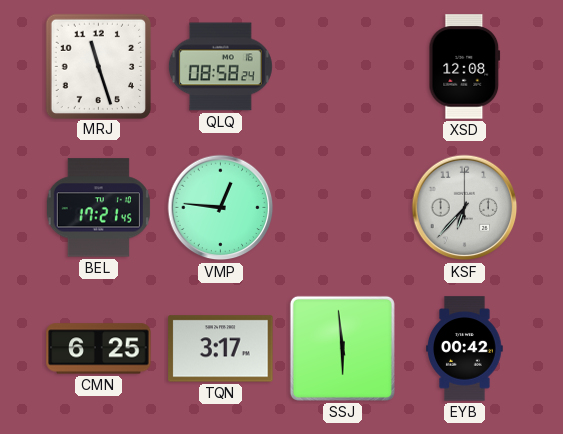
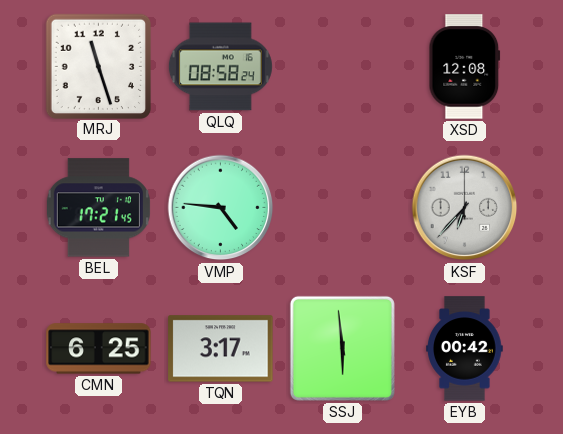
VMP: 12:46 -> 4:46
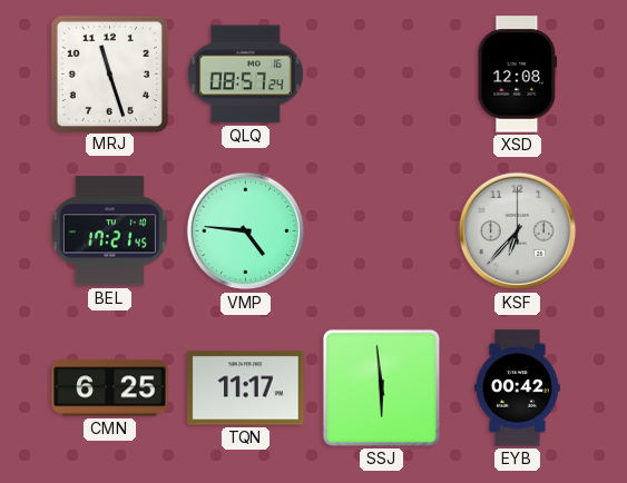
QLQ: 08:58 -> 08:57
TQN: 3:17 -> 11:17
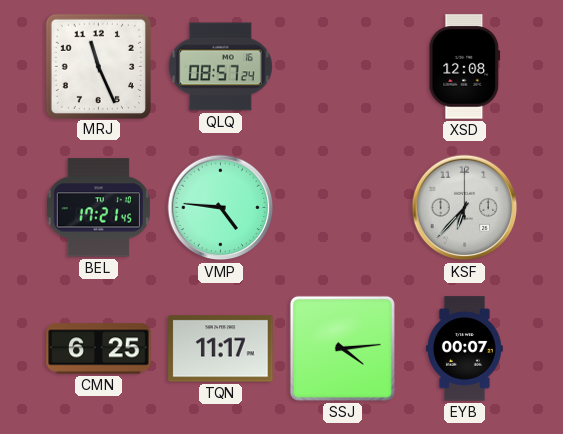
MRJ: 11:27 -> 11:26
SSJ: 5:59 -> 4:14
EYB: 00:42 -> 00:07
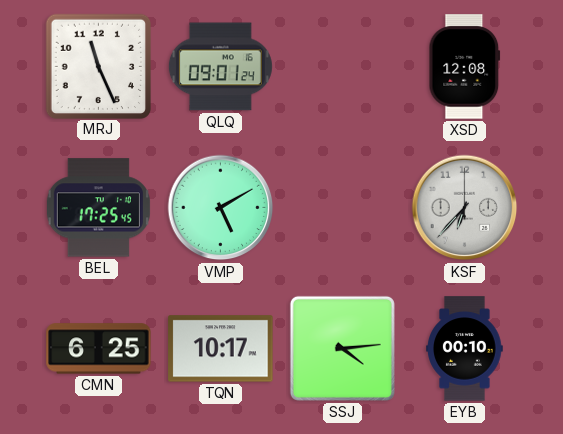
QLQ: 08:57 -> 09:01
BEL: 17:21 -> 17:25
VMP: 4:46 -> 5:10
TQN: 11:17 -> 10:17
EYB: 00:07 -> 00:10
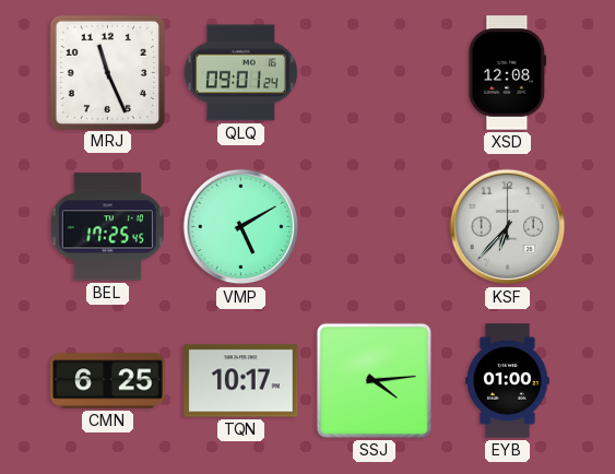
EYB: 00:10 -> 01:00
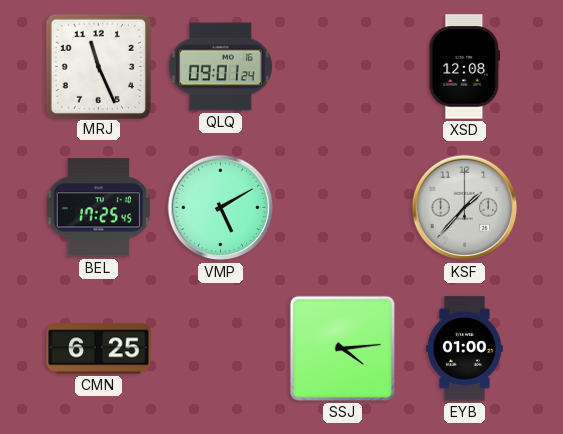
KSF: 6:37 -> 1:37
TQN: 10:17 -> none
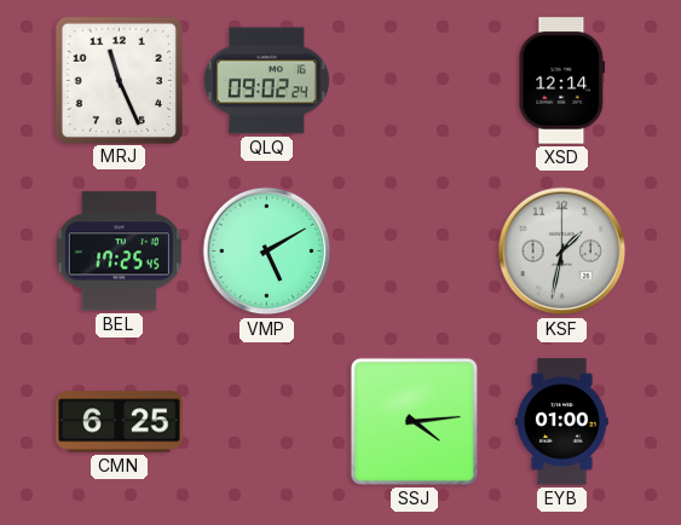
QLQ: 09:01 -> 09:02
XSD: 12:08 -> 12:14
KSF: 1:37 -> 1:32
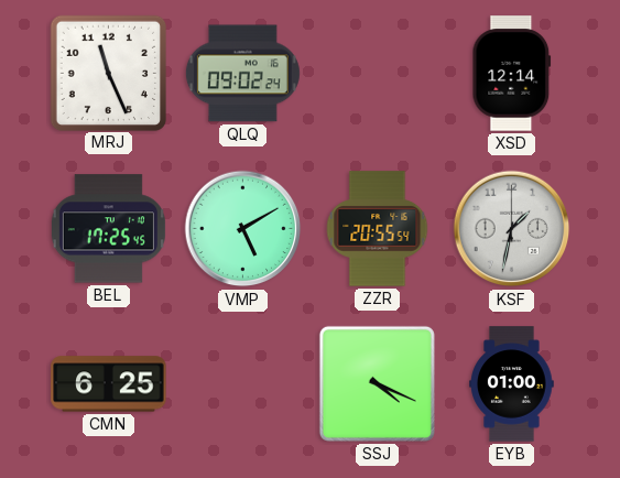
ZZR: none -> 20:55
SSJ: 4:14 -> 4:19
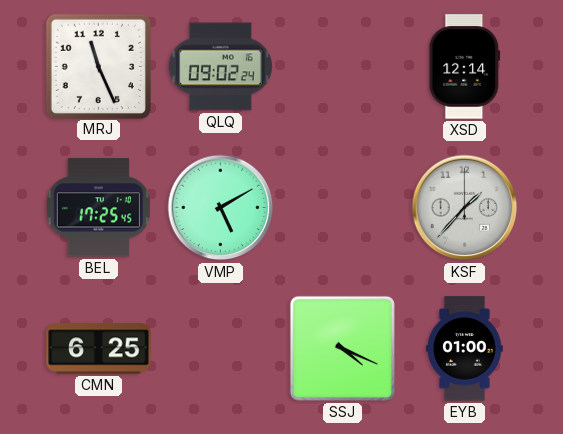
ZZR: 20:55 -> none
KSF: 1:32 -> 1:37
